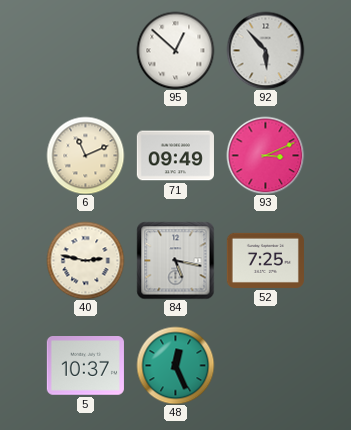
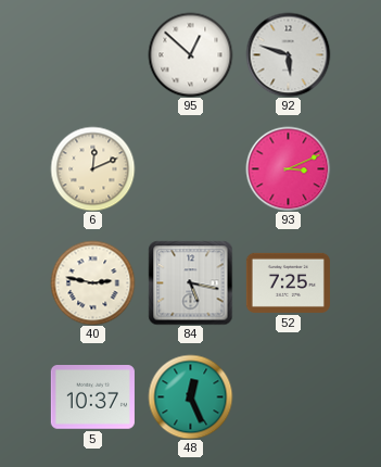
92: 5:53 -> 5:48
6: 11:11 -> 12:11
71: 09:49 -> none
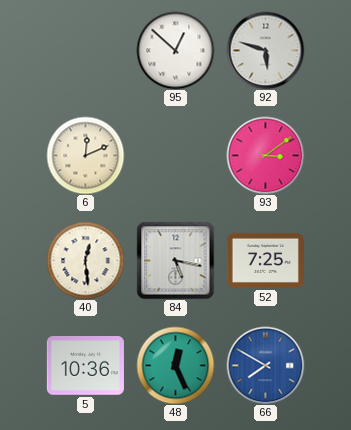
93: 3:11 -> 3:09
40: 2:47 -> 12:29
5: 10:37 -> 10:36
66: none -> 7:50
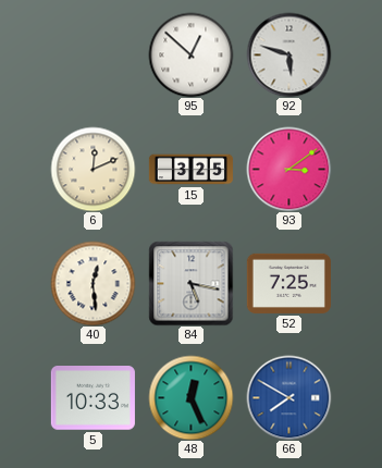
15: none -> 3:25
5: 10:36 -> 10:33
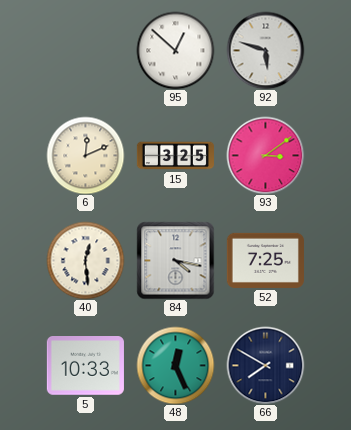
84: 5:17 -> 4:17
66 dial: blue -> navy
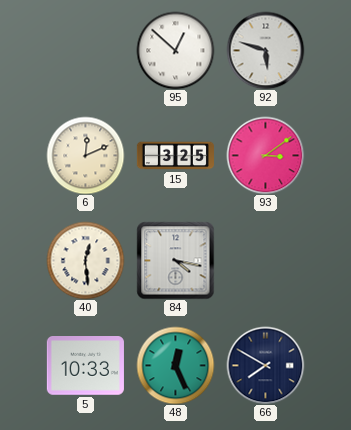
52: 7:25 -> none
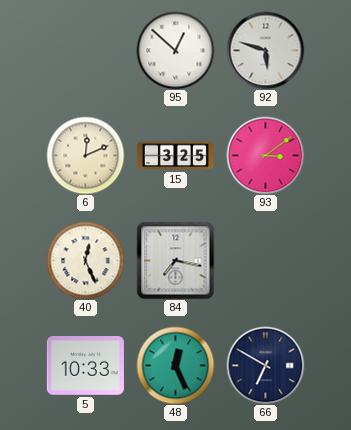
40: 12:29 -> 12:26
84: 4:17 -> 7:17
66: 7:50 -> 6:50
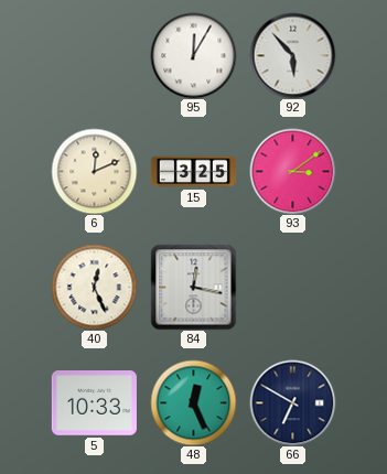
95: 12:52 -> 12:05
92: 5:48 -> 5:53
84: 7:17 -> 12:17
